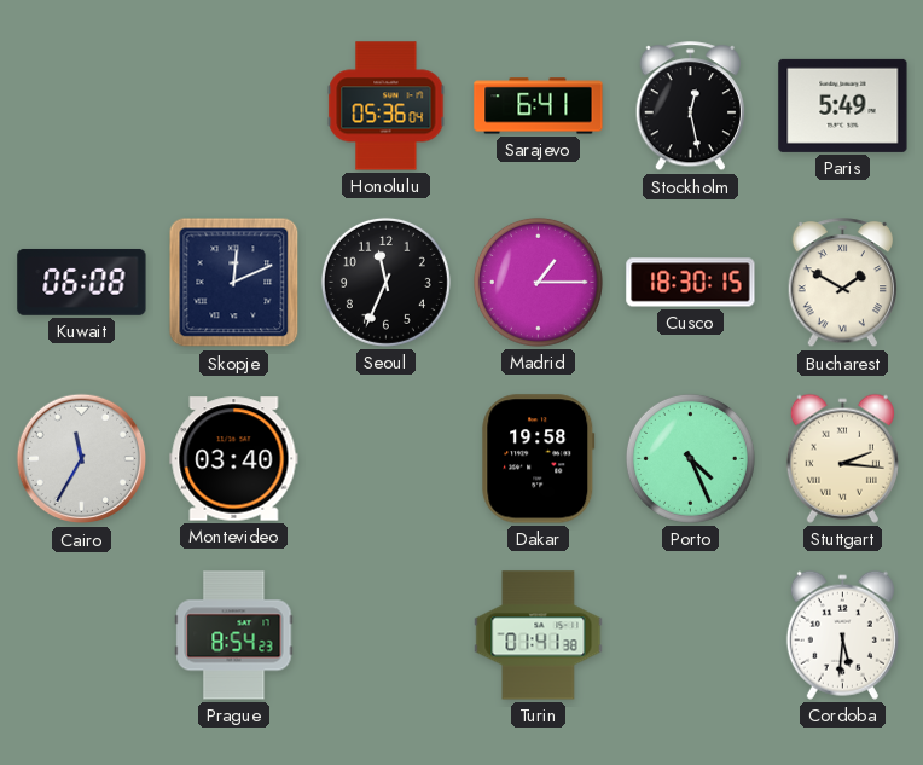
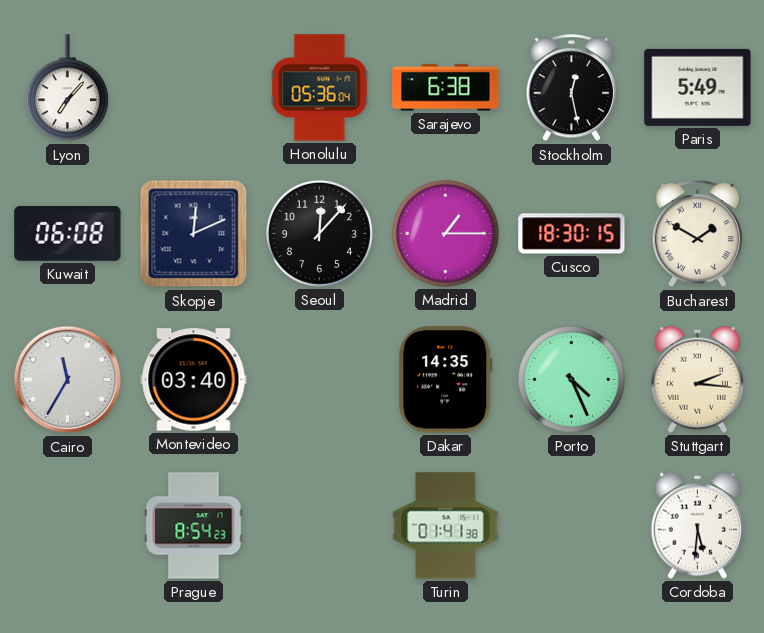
Lyon: none -> 7:07
Sarajevo: 6:41 -> 6:38
Seoul: 11:34 -> 12:07
Dakar: 19:58 -> 14:35
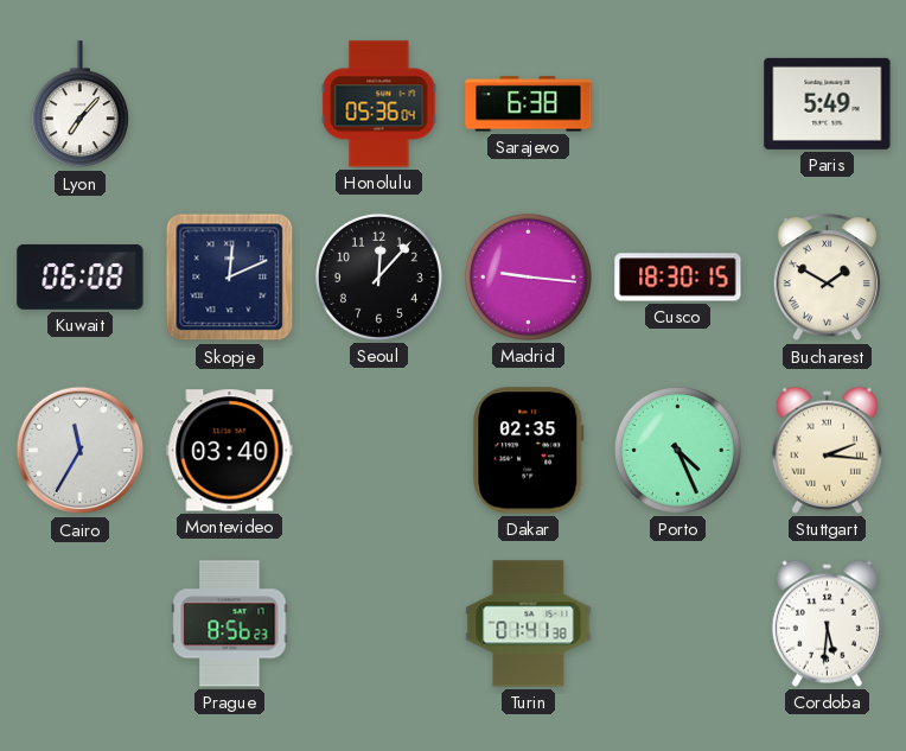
Stockholm: 12:28 -> none
Madrid: 1:15 -> 9:16
Dakar: 14:35 -> 02:35
Prague: 8:54 -> 8:56
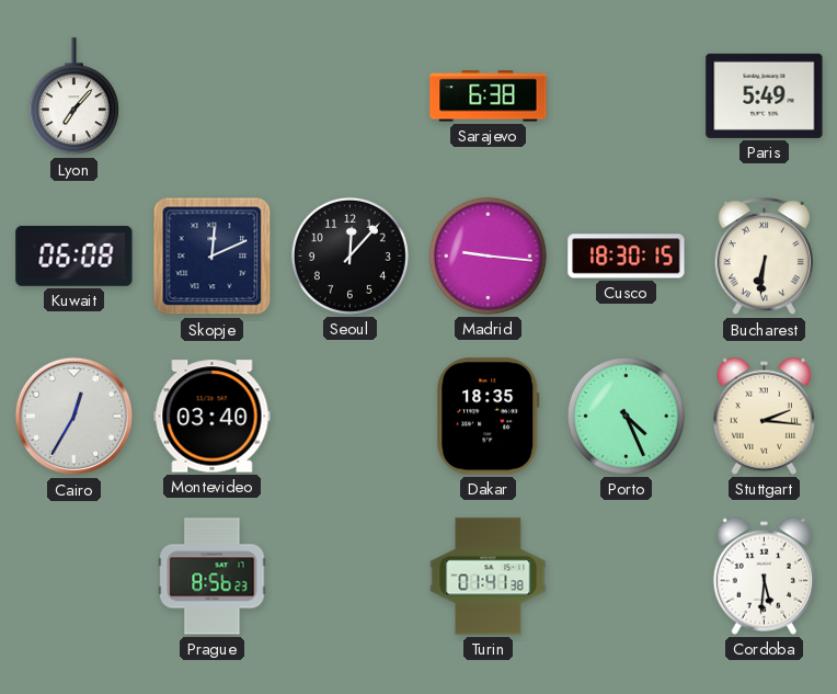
Honolulu: 05:36 -> none
Bucharest: 1:50 -> 6:31
Cairo: 11:35 -> 12:35
Dakar: 02:35 -> 18:35
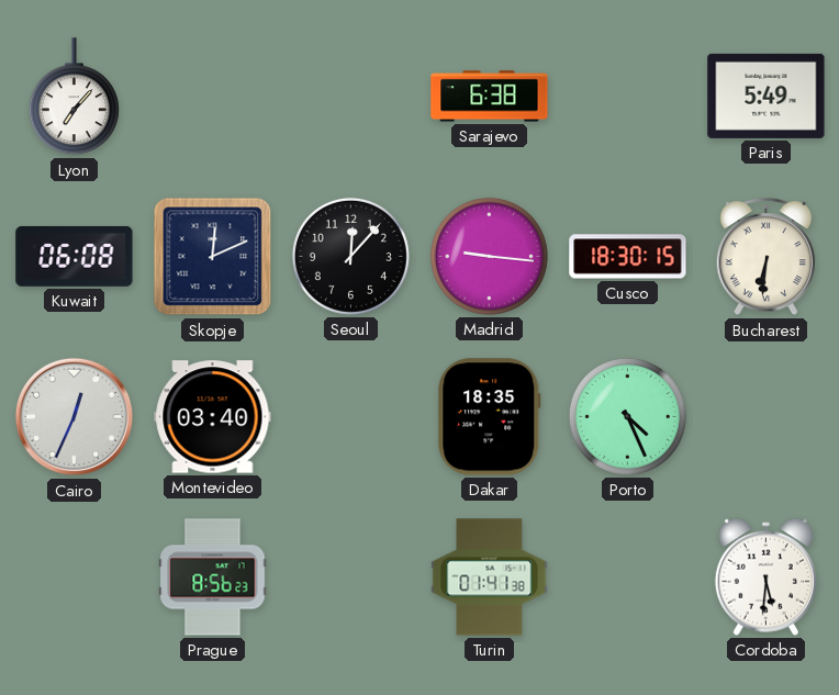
Cairo: 12:35 -> 12:34
Stuttgart: 2:16 -> none
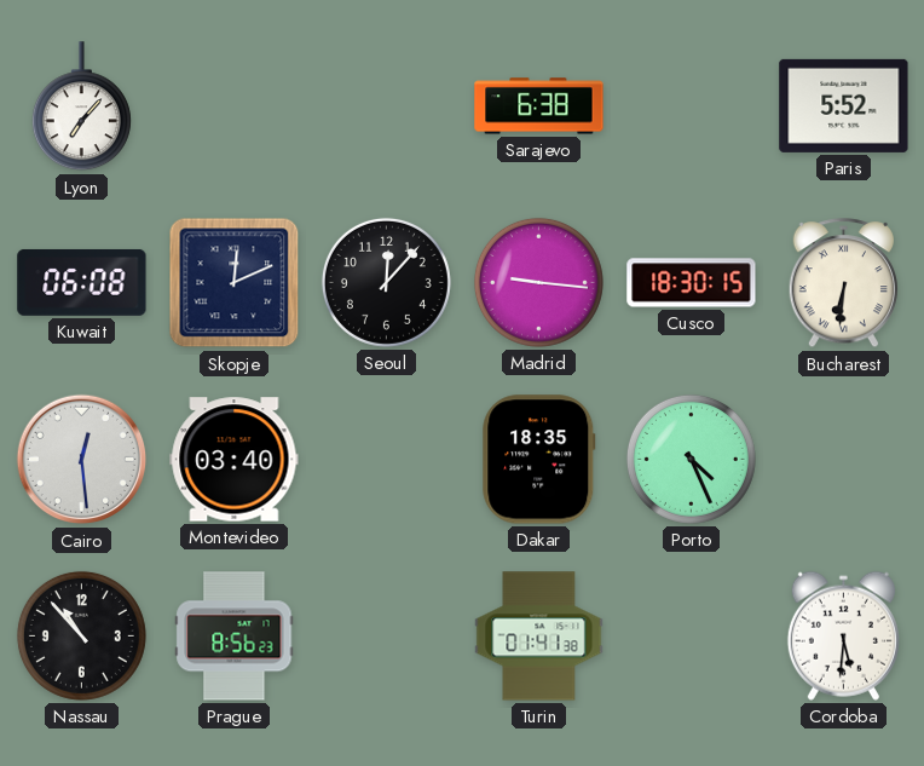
Paris: 5:49 -> 5:52
Cairo: 12:34 -> 12:29
Nassau: none -> 10:53
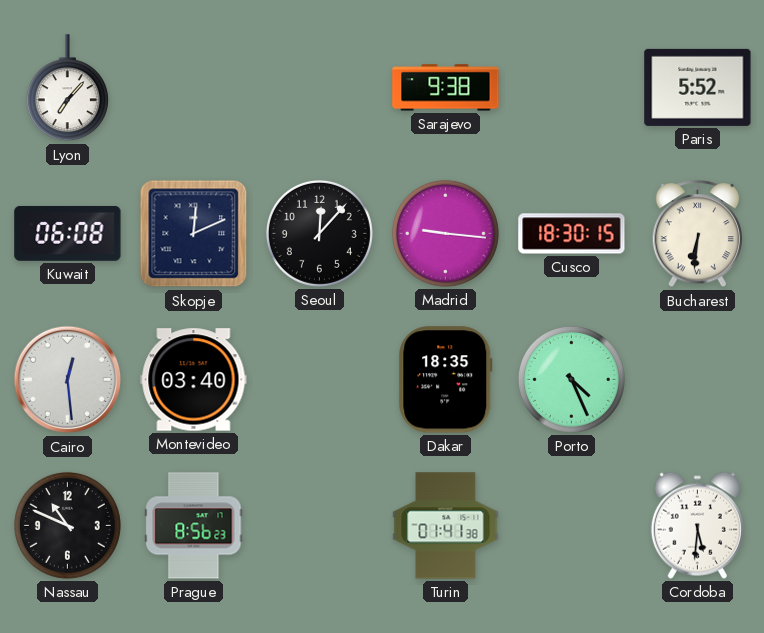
Sarajevo: 6:38 -> 9:38
Nassau: 10:53 -> 10:49
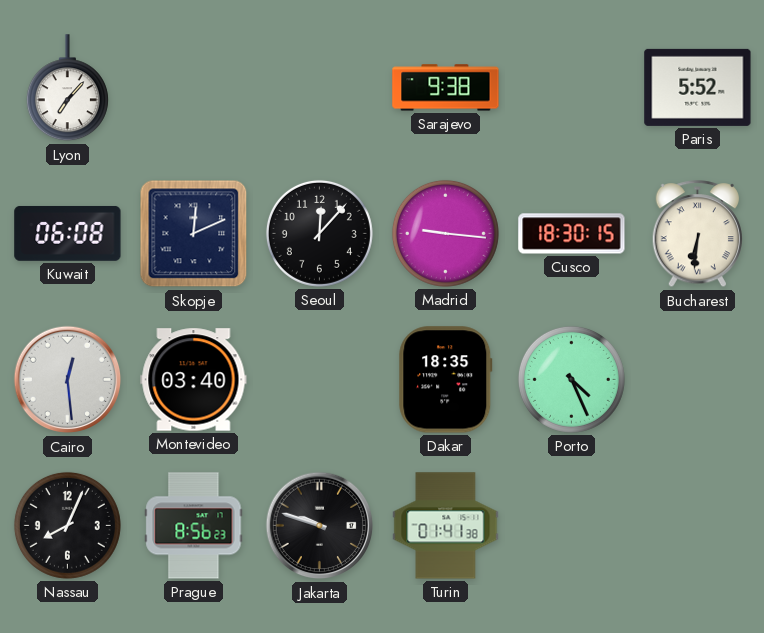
Nassau: 10:49 -> 8:04
Jakarta: none -> 9:48
Cordoba: 5:31 -> none
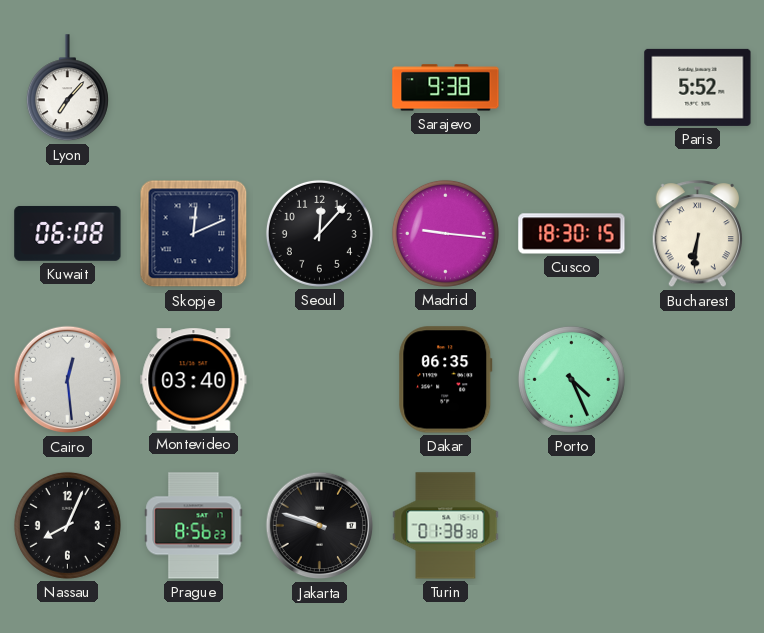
Dakar: 18:35 -> 06:35
Turin: 01:41 -> 01:38
